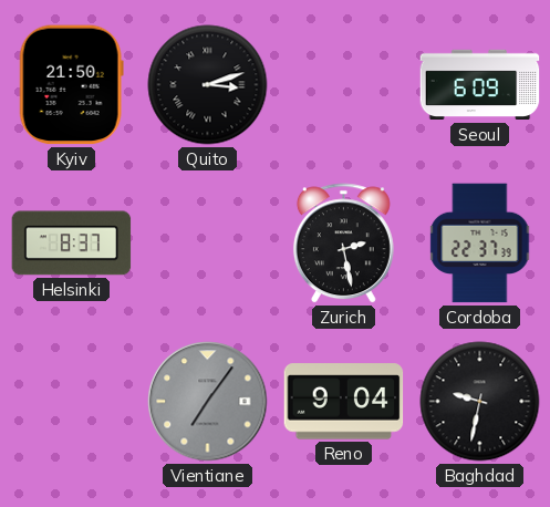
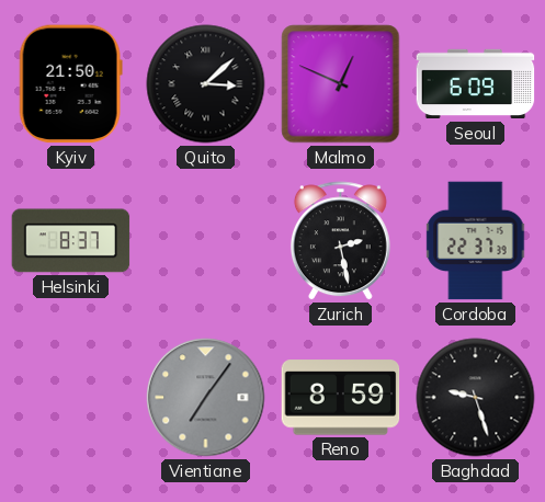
Quito: 3:12 -> 3:08
Malmo: none -> 12:49
Reno: 9:04 -> 8:59
Baghdad: 9:32 -> 9:27
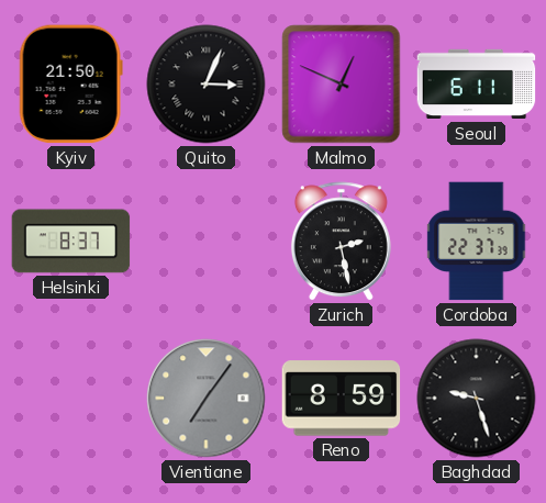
Quito: 3:08 -> 3:04
Seoul: 6:09 -> 6:11
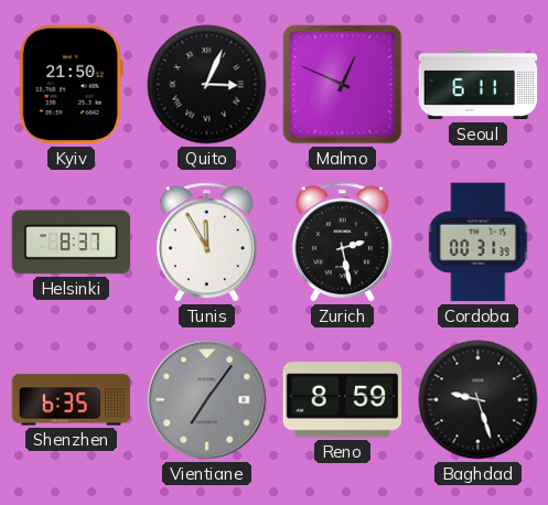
Tunis: none -> 11:55
Cordoba: 22:37 -> 00:31
Shenzhen: none -> 6:35
